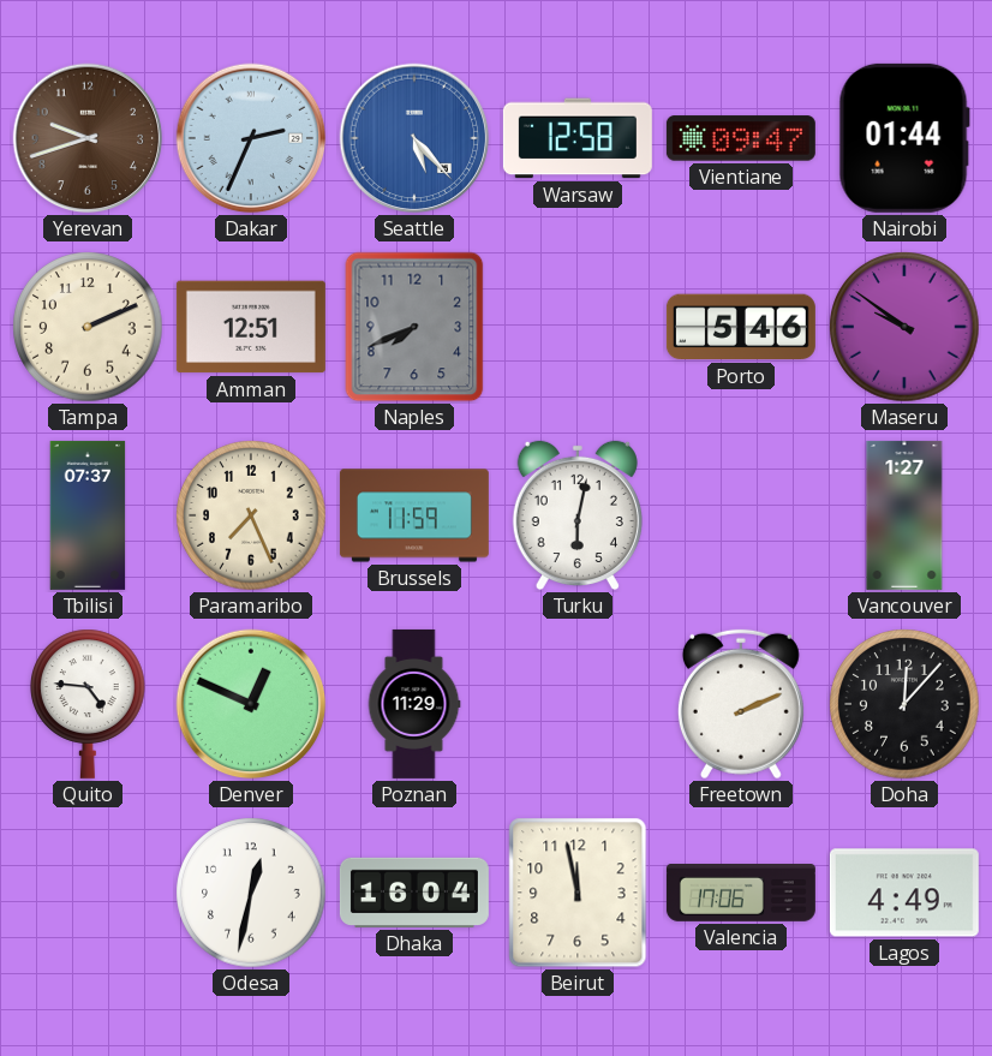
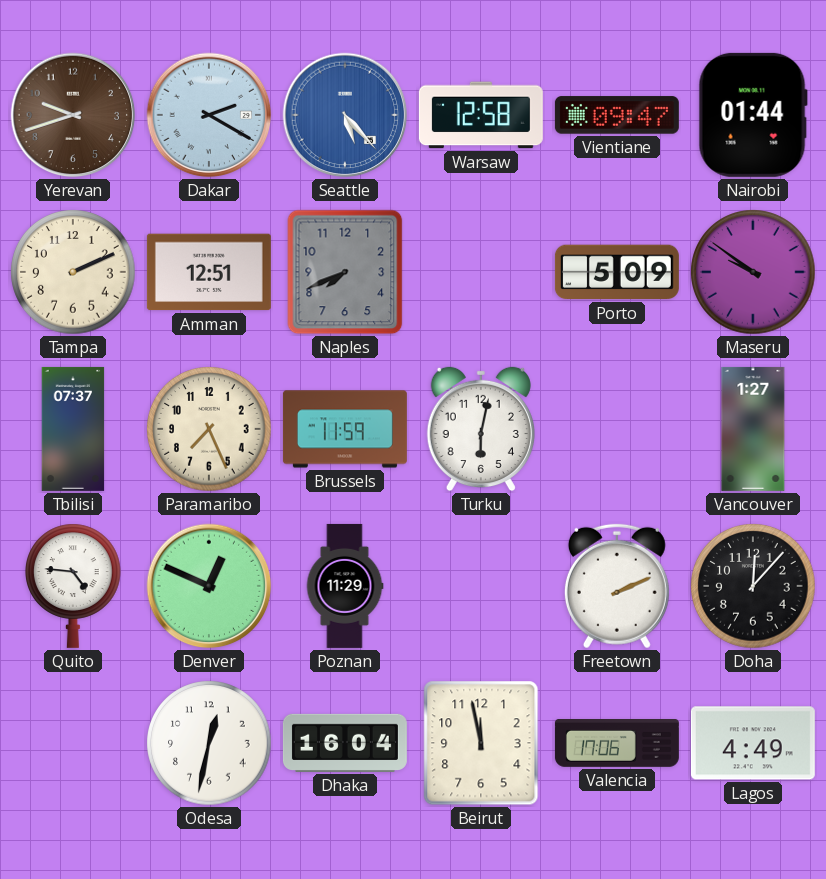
Dakar: 2:34 -> 2:20
Porto: 5:46 -> 5:09
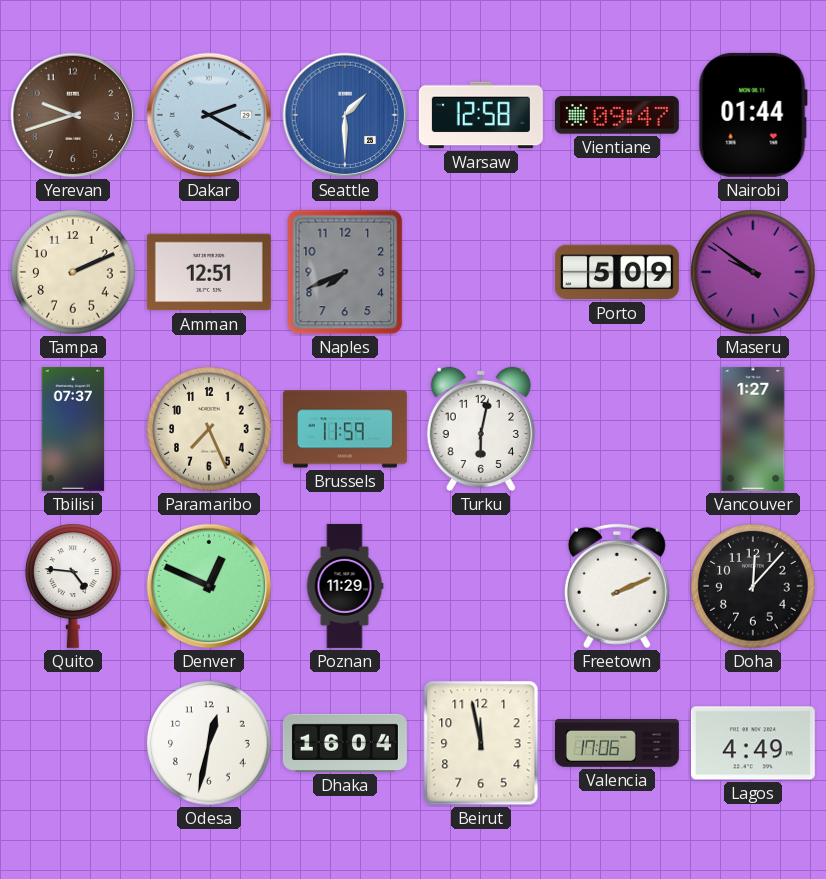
Seattle: 5:23 -> 1:30
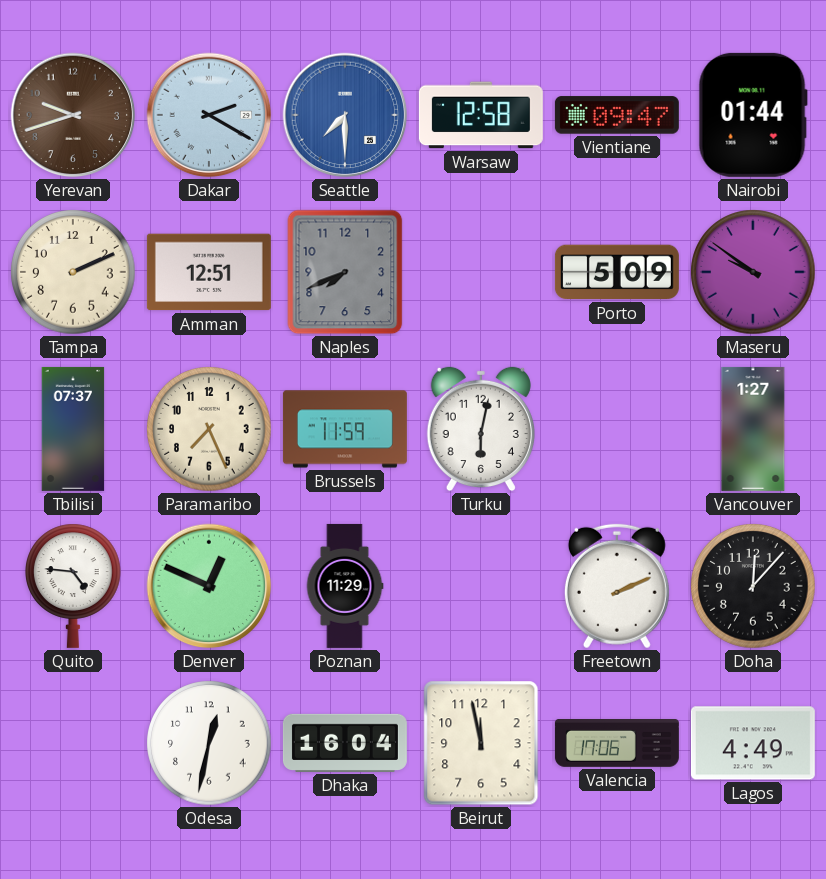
Seattle: 1:30 -> 7:30
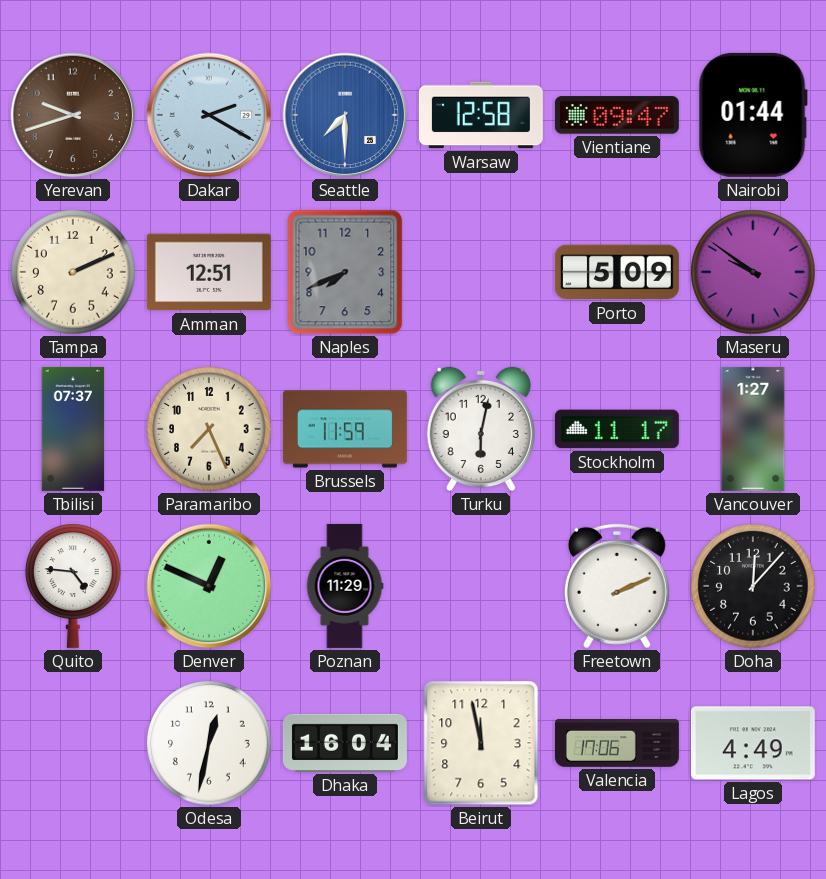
Stockholm: none -> 11:17
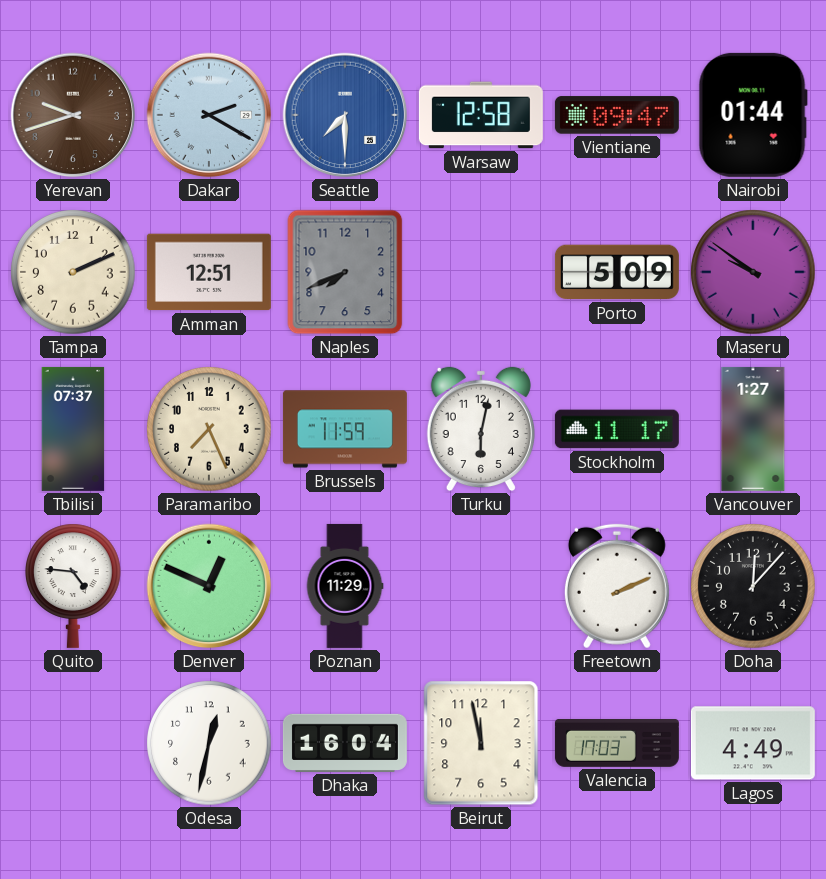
Valencia: 17:06 -> 17:03
